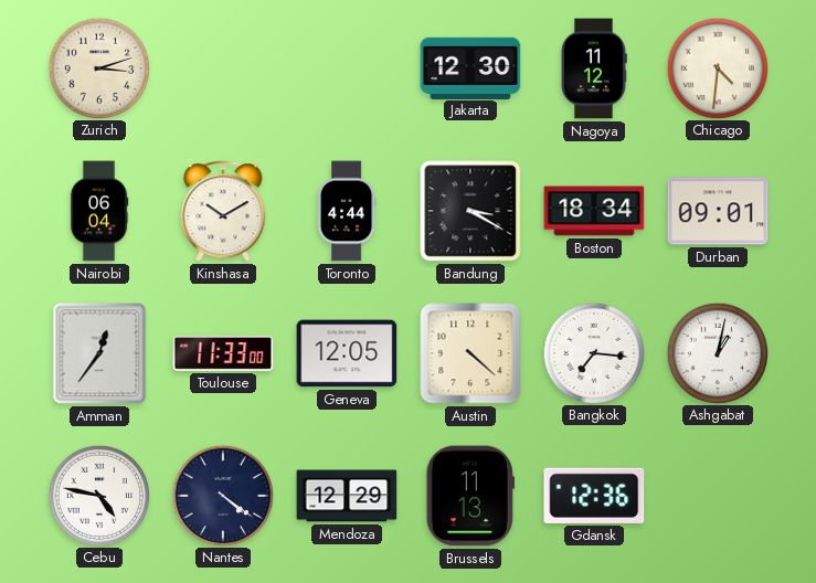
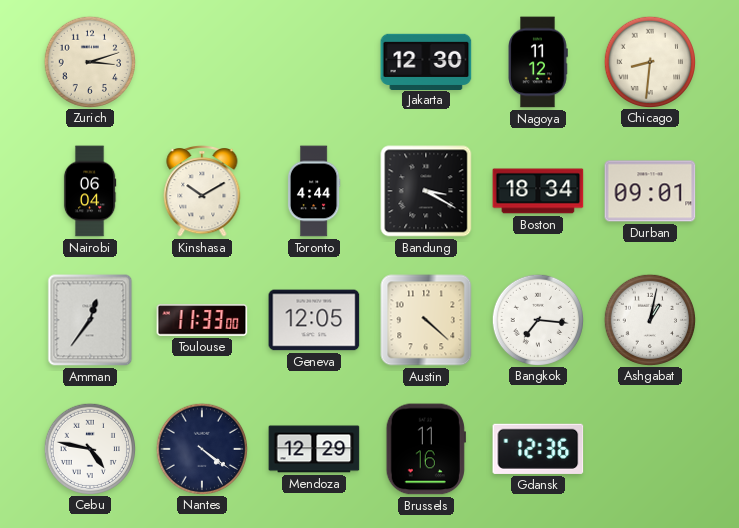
Chicago: 4:31 -> 8:31
Brussels: 11:13 -> 11:16
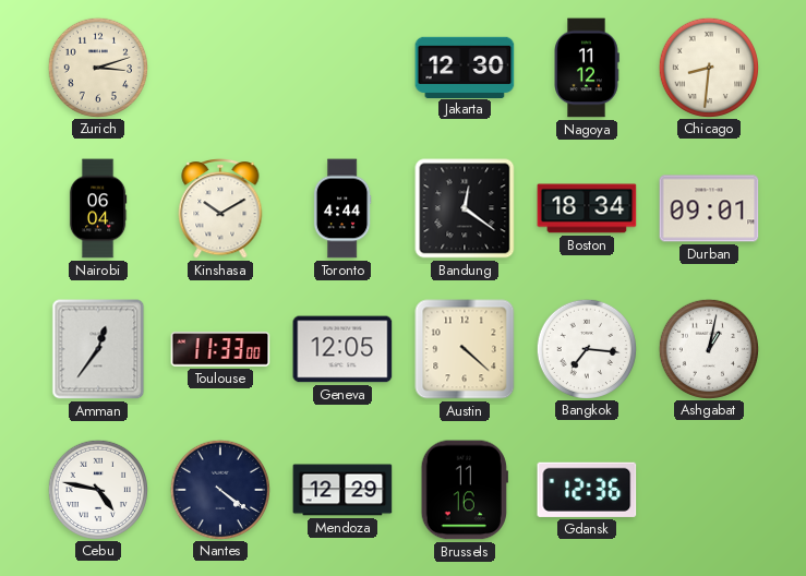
Bandung: 3:20 -> 12:21
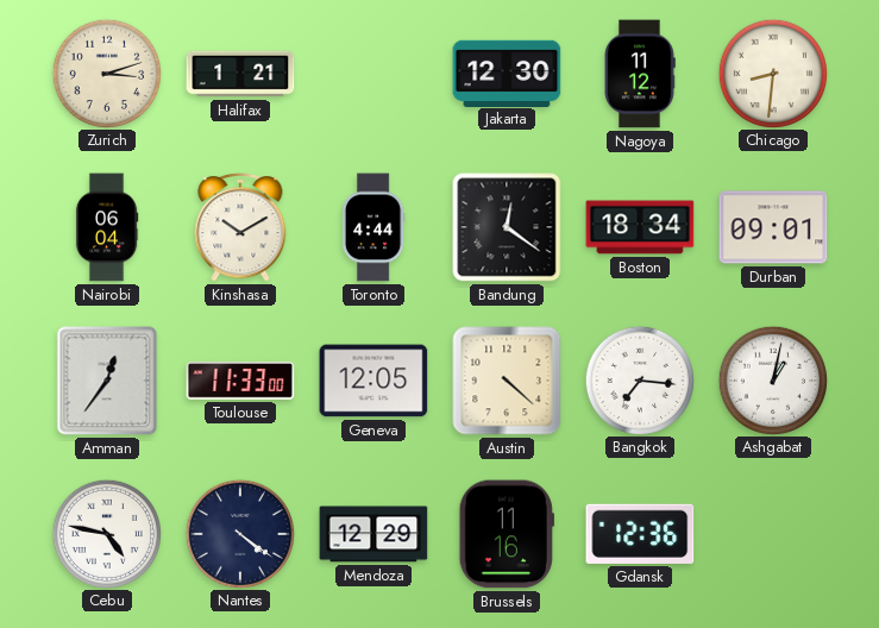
Halifax: none -> 1:21
